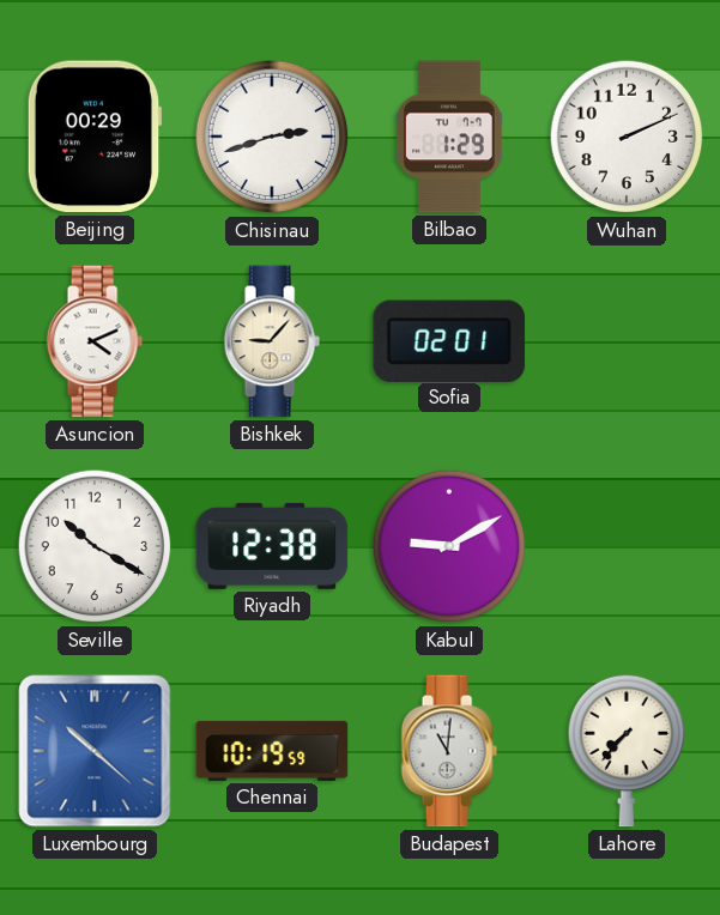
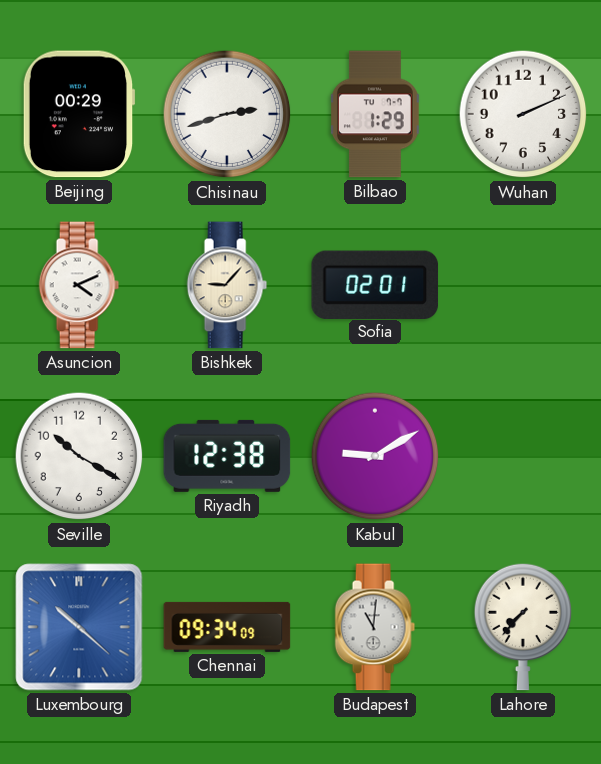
Chennai: 10:19 -> 09:34
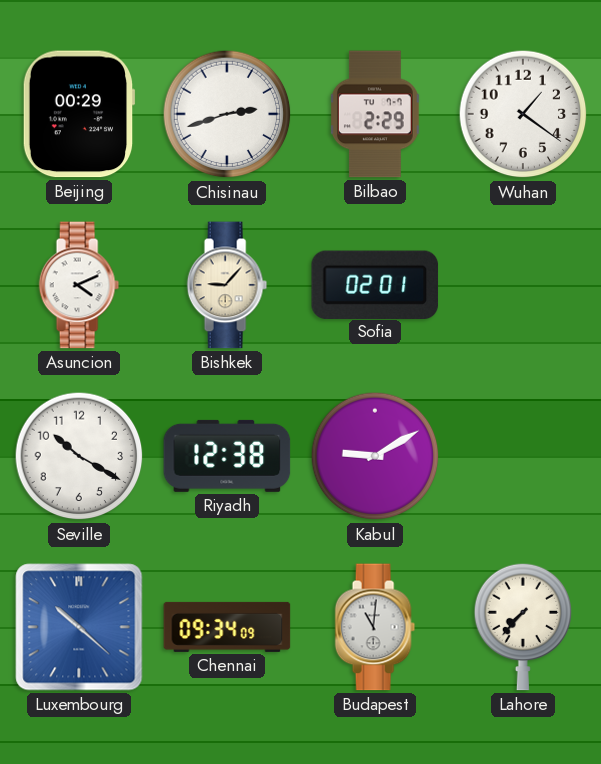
Bilbao: 1:29 -> 2:29
Wuhan: 2:11 -> 1:21
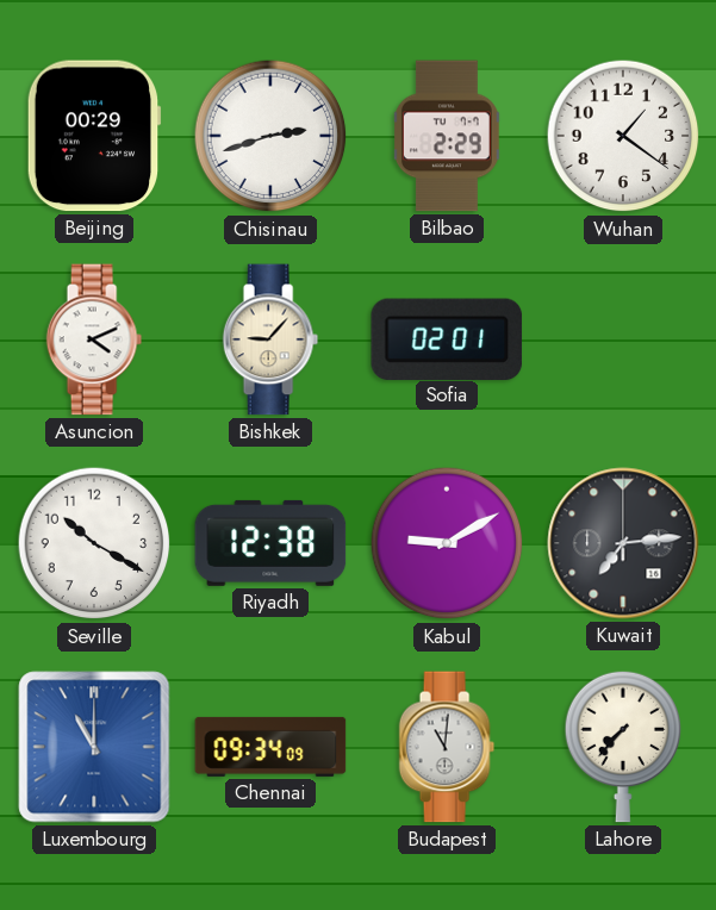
Kuwait: none -> 7:14
Luxembourg: 10:22 -> 11:00
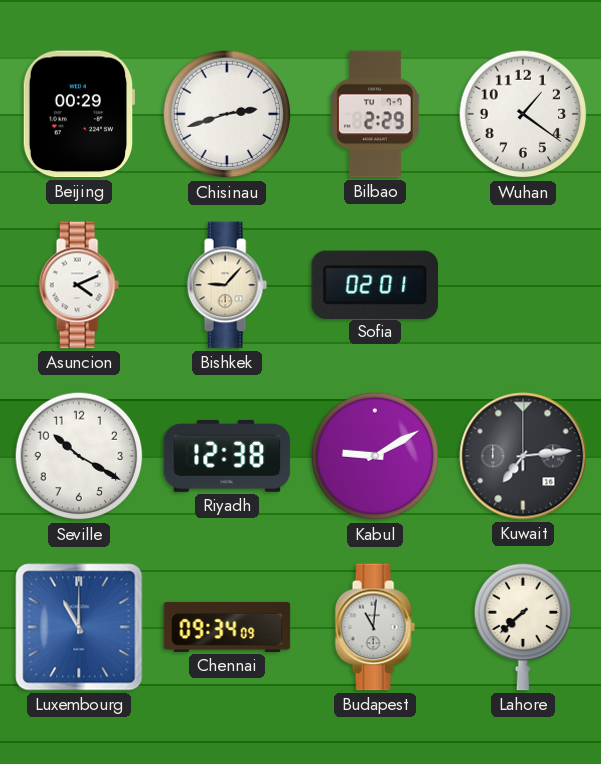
Lahore: 7:37 -> 7:38
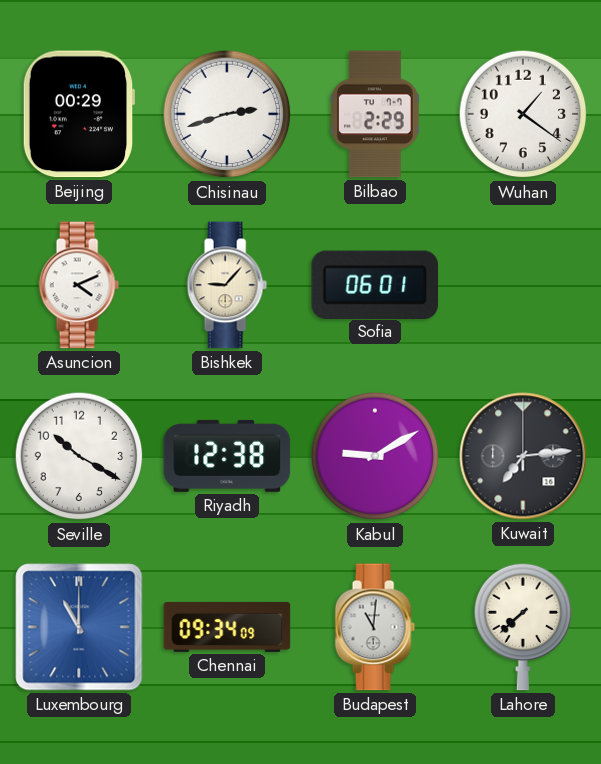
Sofia: 02:01 -> 06:01
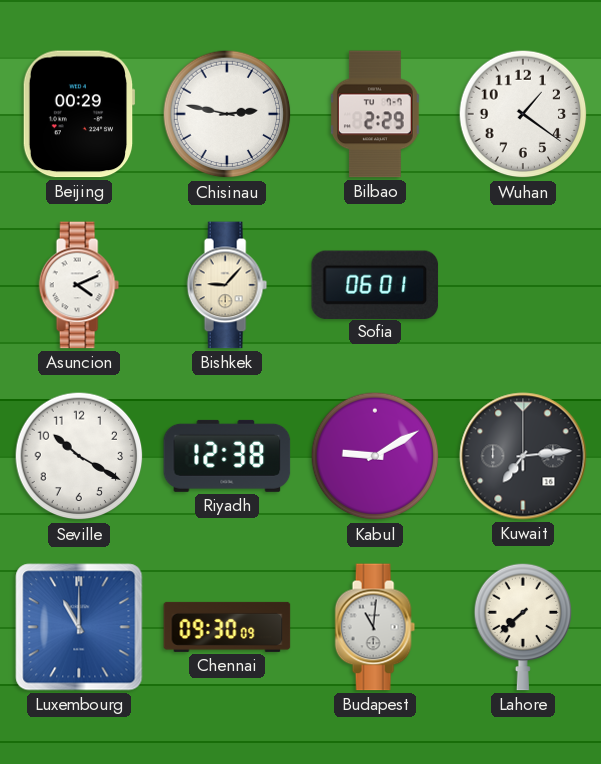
Chisinau: 2:42 -> 2:47
Chennai: 09:34 -> 09:30
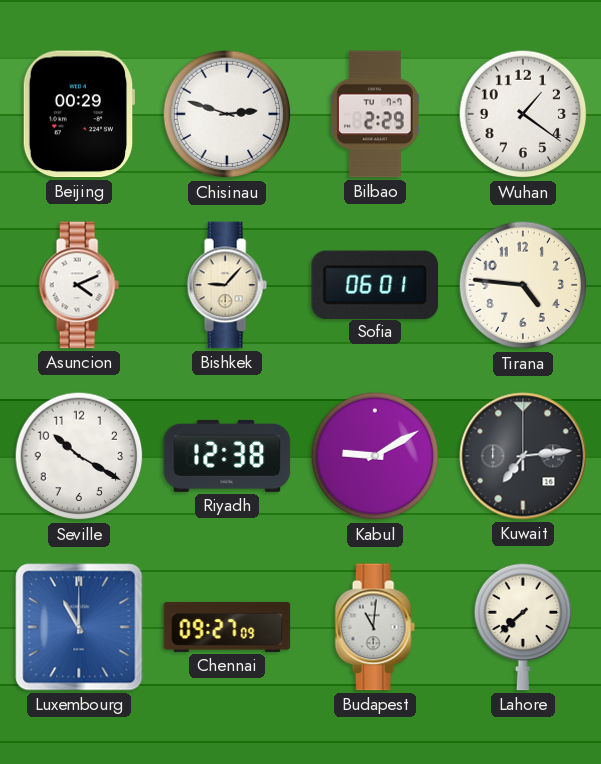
Chisinau: 2:47 -> 2:48
Tirana: none -> 4:46
Chennai: 09:30 -> 09:27
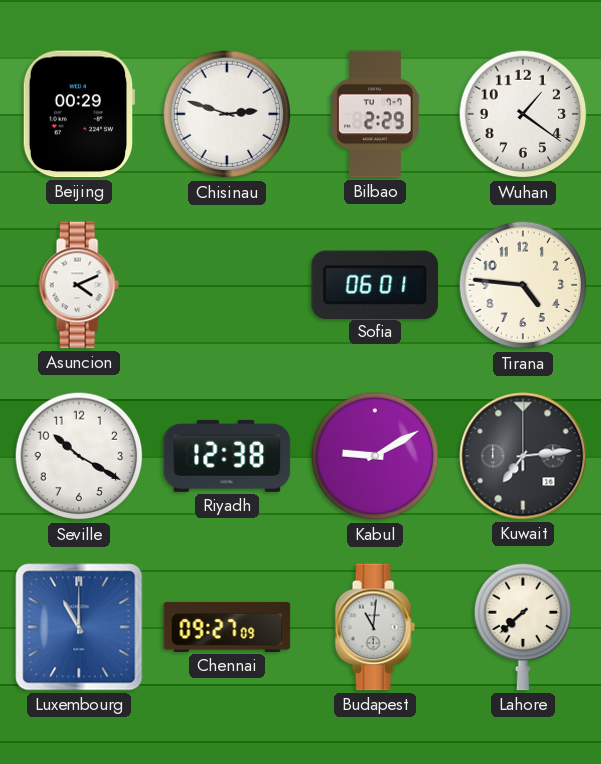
Bishkek: 9:07 -> none
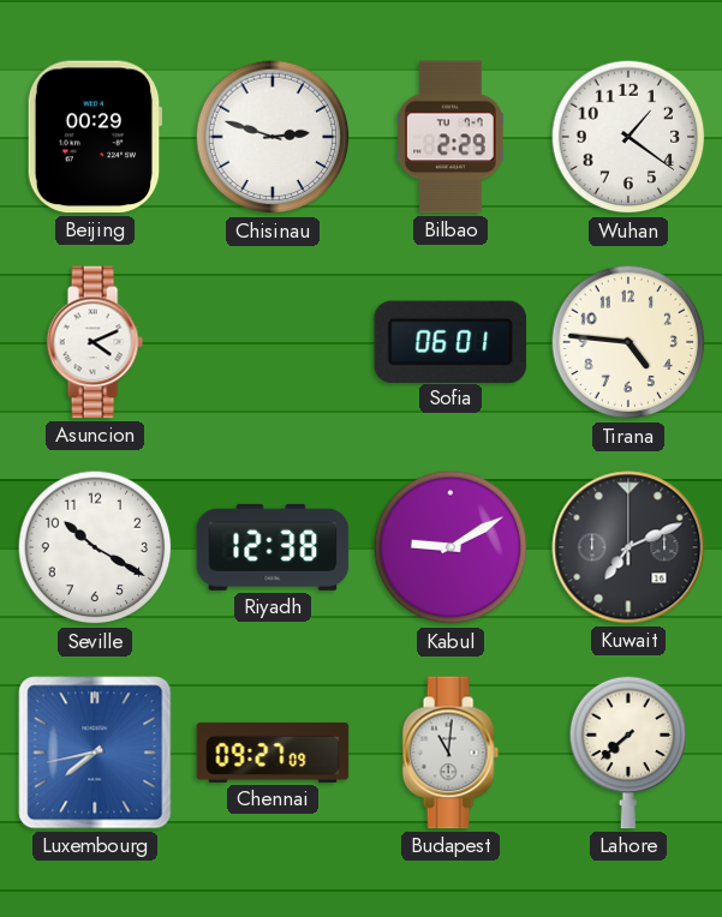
Kuwait: 7:14 -> 7:11
Luxembourg: 11:00 -> 7:43
